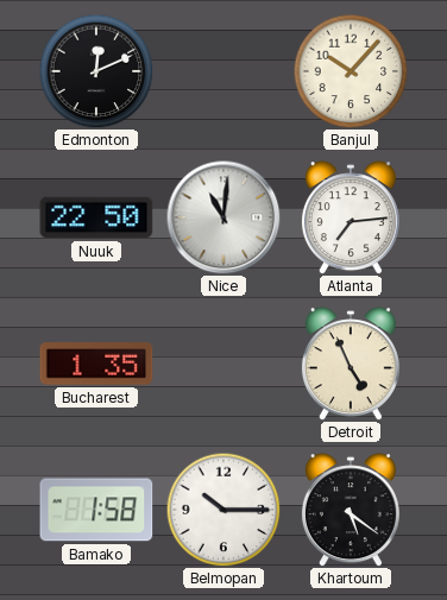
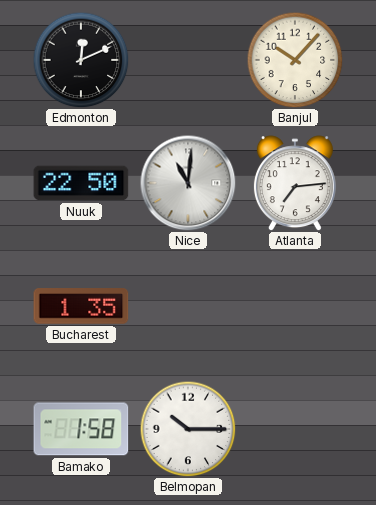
Detroit: 4:56 -> none
Khartoum: 5:21 -> none
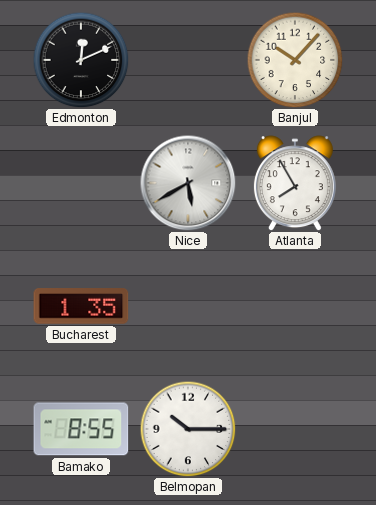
Nuuk: 22:50 -> none
Nice: 11:01 -> 5:40
Atlanta: 7:14 -> 7:55
Bamako: 1:58 -> 8:55
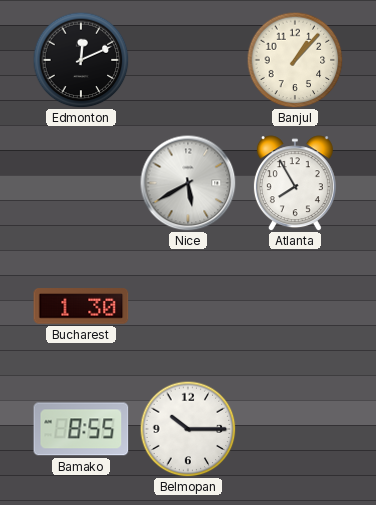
Banjul: 10:07 -> 1:07
Bucharest: 1:35 -> 1:30
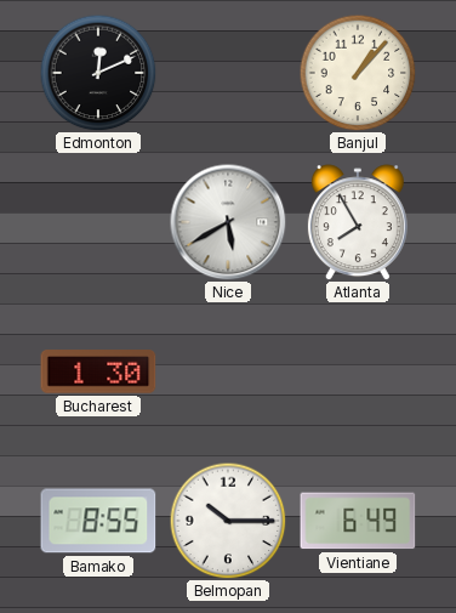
Vientiane: none -> 6:49
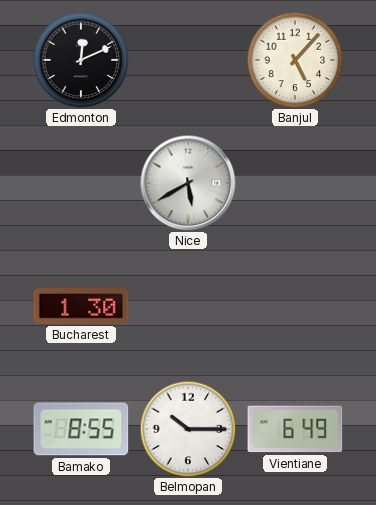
Banjul: 1:07 -> 5:07
Atlanta: 7:55 -> none
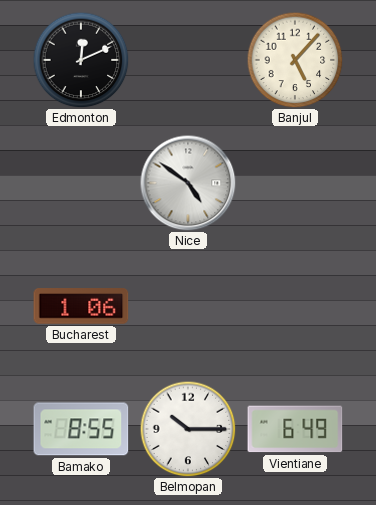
Nice: 5:40 -> 4:51
Bucharest: 1:30 -> 1:06
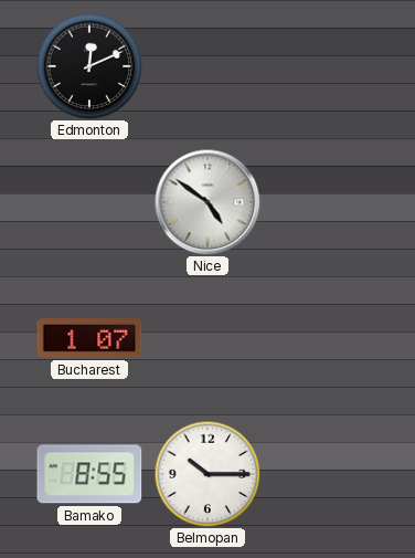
Banjul: 5:07 -> none
Bucharest: 1:06 -> 1:07
Vientiane: 6:49 -> none
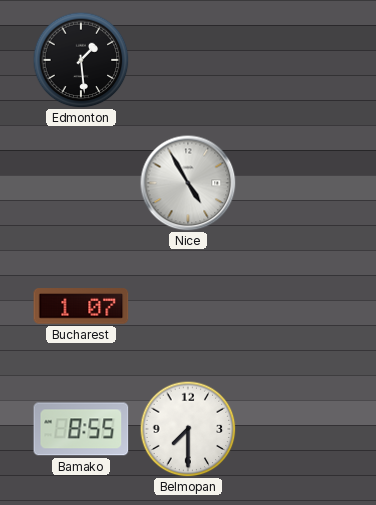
Edmonton: 12:11 -> 1:29
Nice: 4:51 -> 4:55
Belmopan: 10:15 -> 7:30
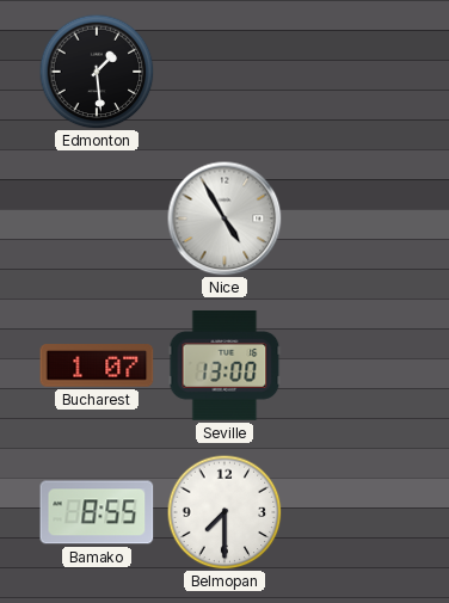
Seville: none -> 13:00
